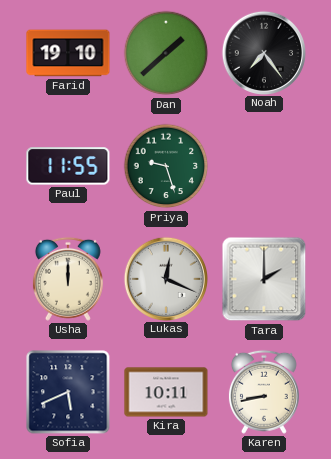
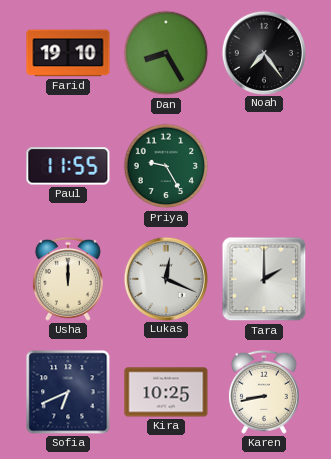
Dan: 1:38 -> 8:25
Priya: 9:27 -> 9:25
Sofia: 5:41 -> 6:41
Kira: 10:11 -> 10:25
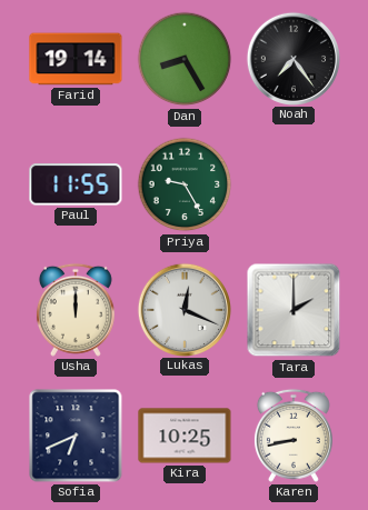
Farid: 19:10 -> 19:14
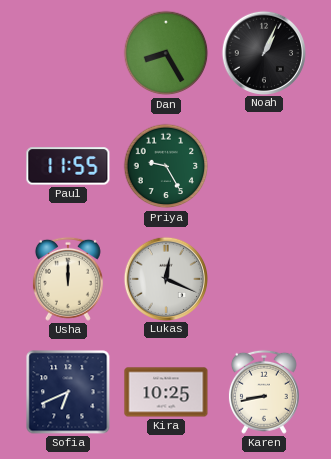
Farid: 19:14 -> none
Noah: 7:24 -> 1:04
Tara: 2:00 -> none
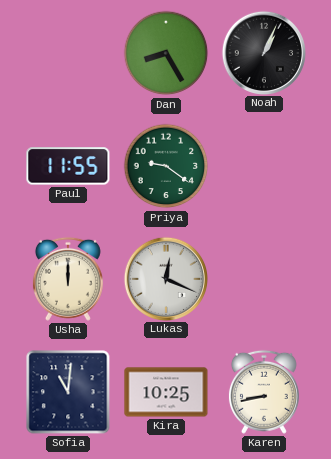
Priya: 9:25 -> 9:21
Sofia: 6:41 -> 11:01
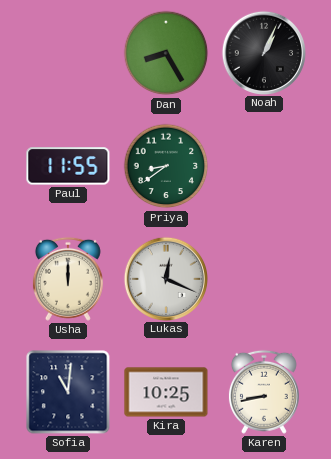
Priya: 9:21 -> 8:39
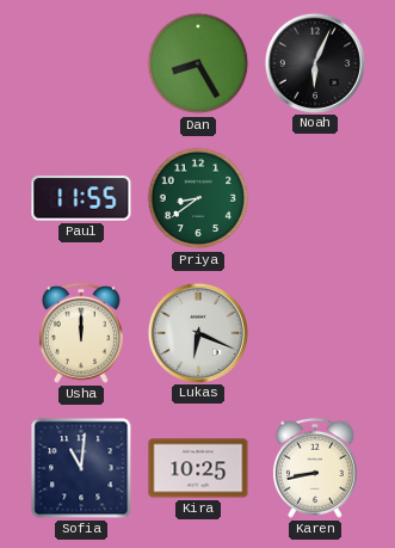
Noah: 1:04 -> 6:04
Lukas: 12:19 -> 6:19
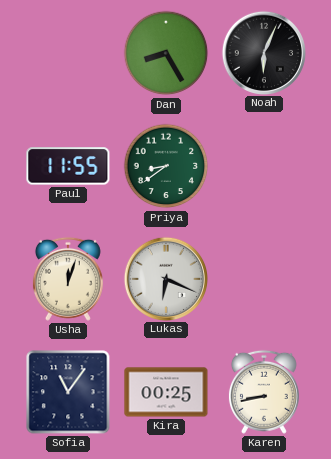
Usha: 12:00 -> 12:03
Sofia: 11:01 -> 11:06
Kira: 10:25 -> 00:25
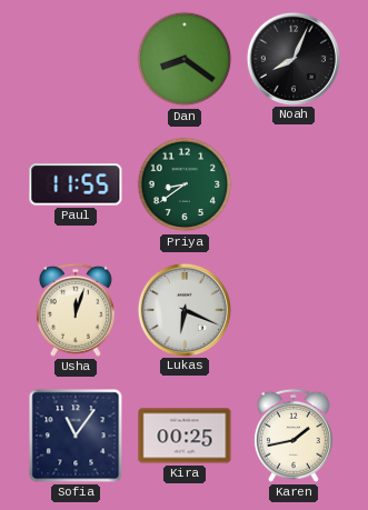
Dan: 8:25 -> 8:21
Noah: 6:04 -> 8:04
Karen: 8:43 -> 1:43
